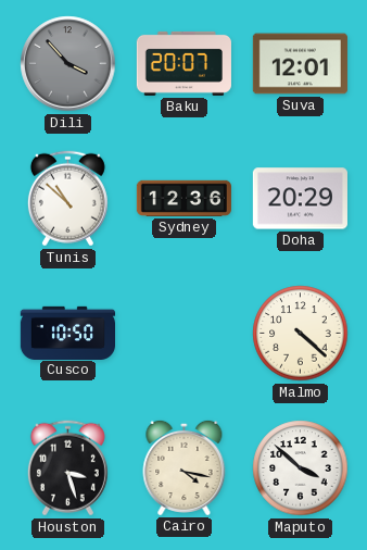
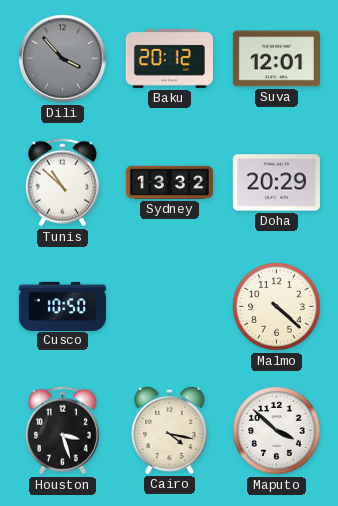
Baku: 20:07 -> 20:12
Sydney: 12:36 -> 13:32
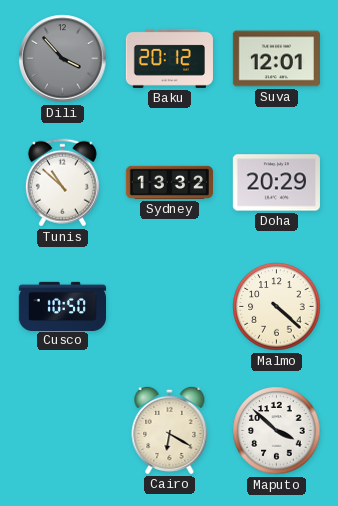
Houston: 3:27 -> none
Cairo: 4:17 -> 6:20
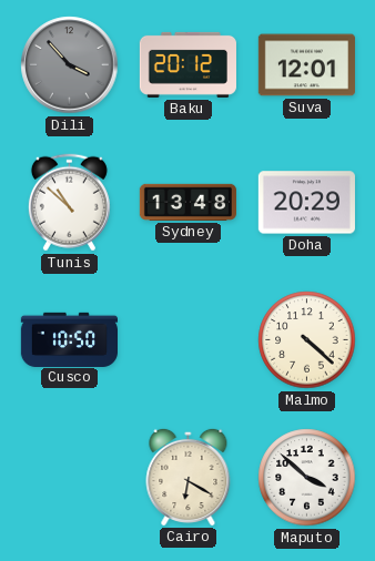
Sydney: 13:32 -> 13:48
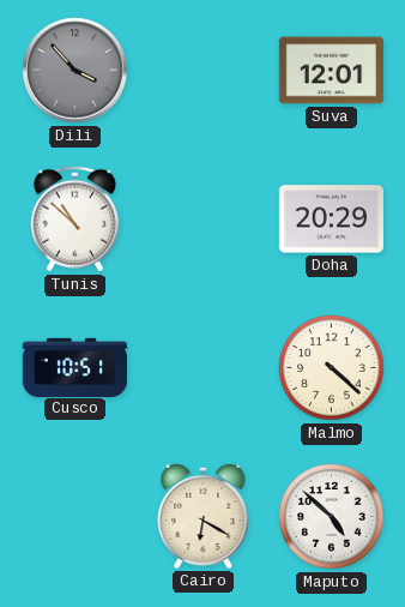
Baku: 20:12 -> none
Sydney: 13:48 -> none
Cusco: 10:50 -> 10:51
Maputo: 3:52 -> 4:52
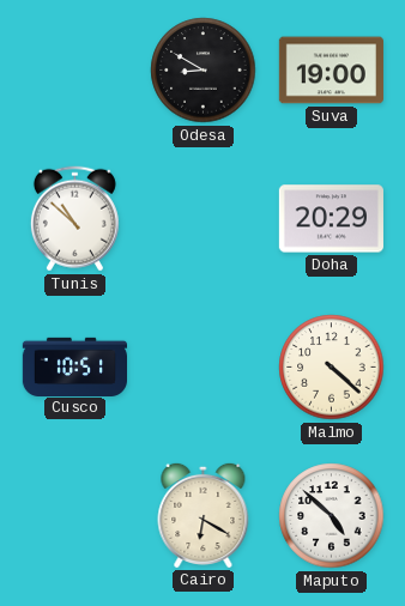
Dili: 3:53 -> none
Odesa: none -> 8:50
Suva: 12:01 -> 19:00
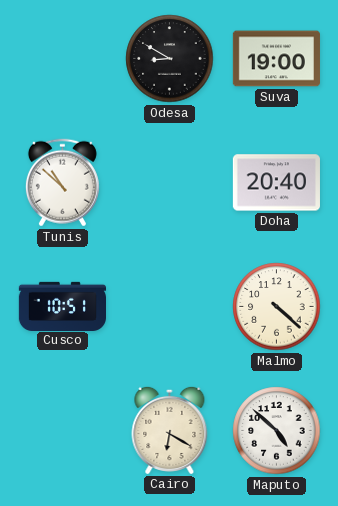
Doha: 20:29 -> 20:40
